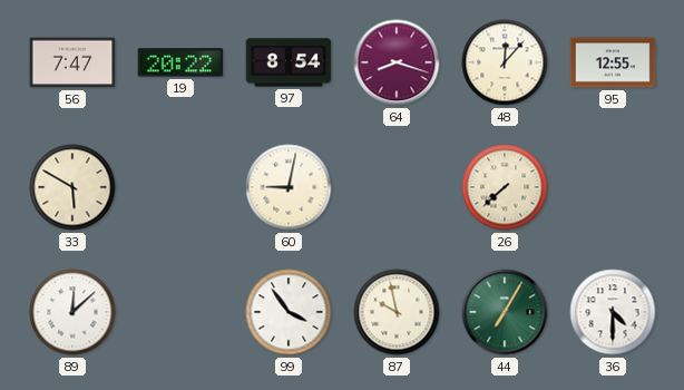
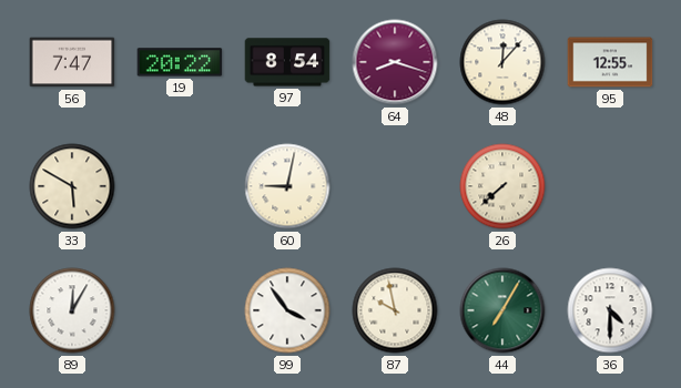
89: 12:08 -> 12:05
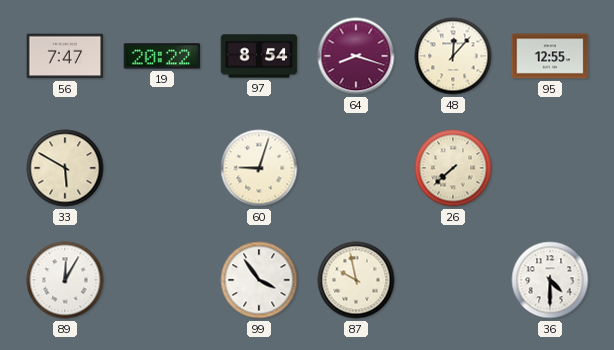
60: 9:02 -> 9:03
44: 7:05 -> none
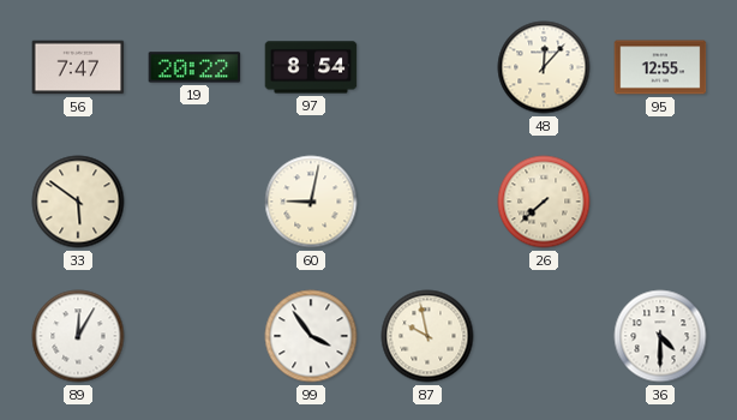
64: 8:18 -> none
33: 5:50 -> 5:51
60: 9:03 -> 9:02
